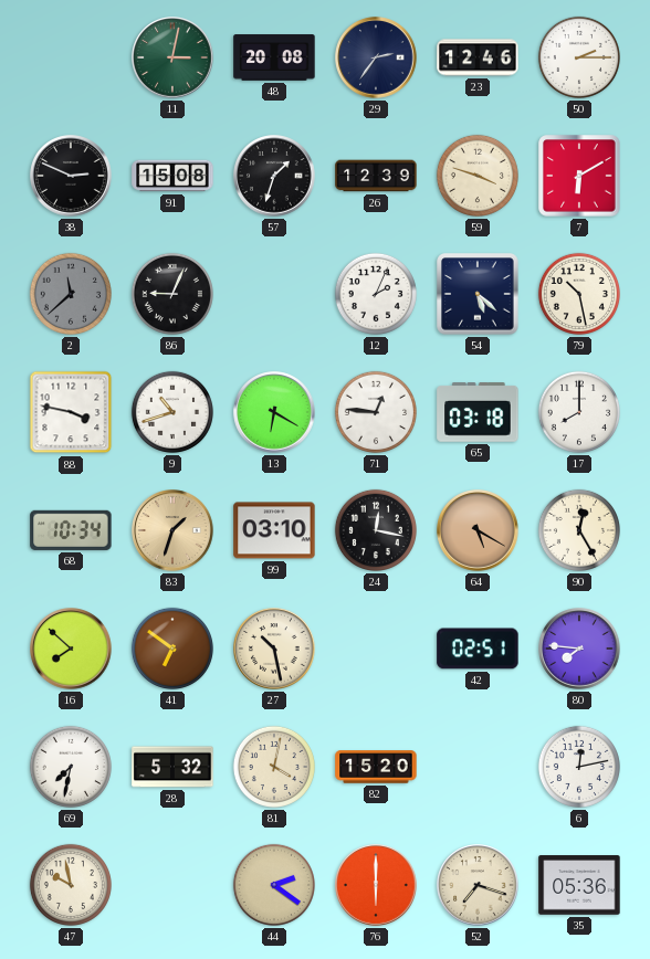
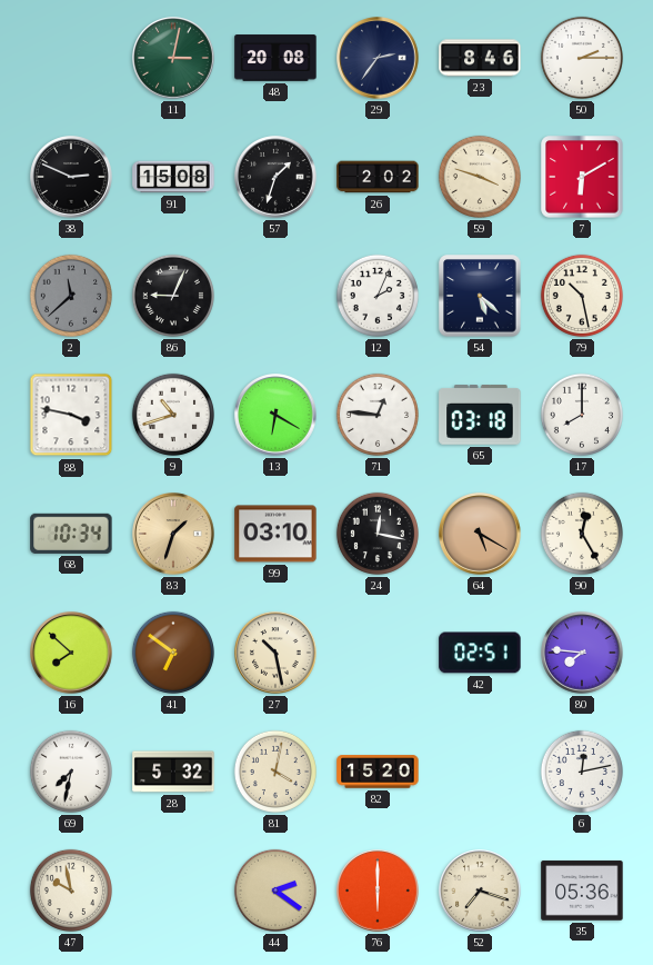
23: 12:46 -> 8:46
26: 12:39 -> 2:02
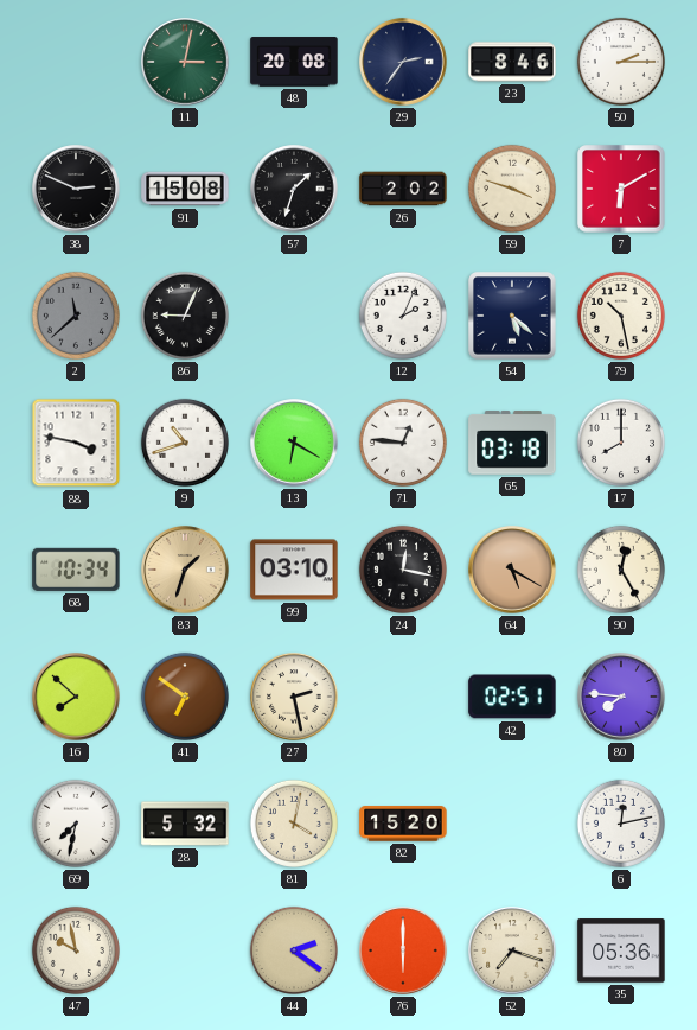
27: 10:28 -> 2:28
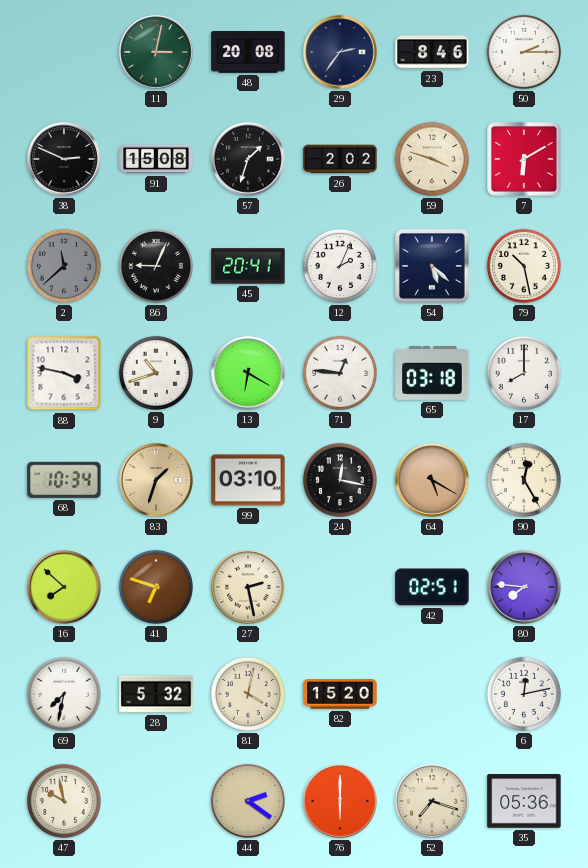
45: none -> 20:41
41: 6:51 -> 6:48
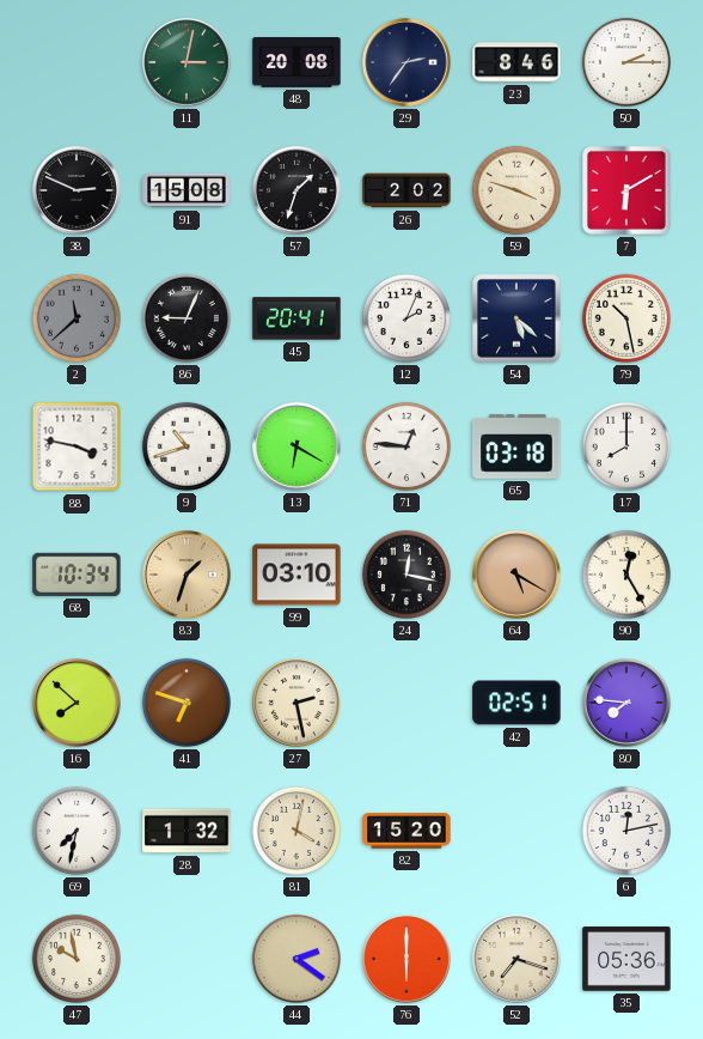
28: 5:32 -> 1:32
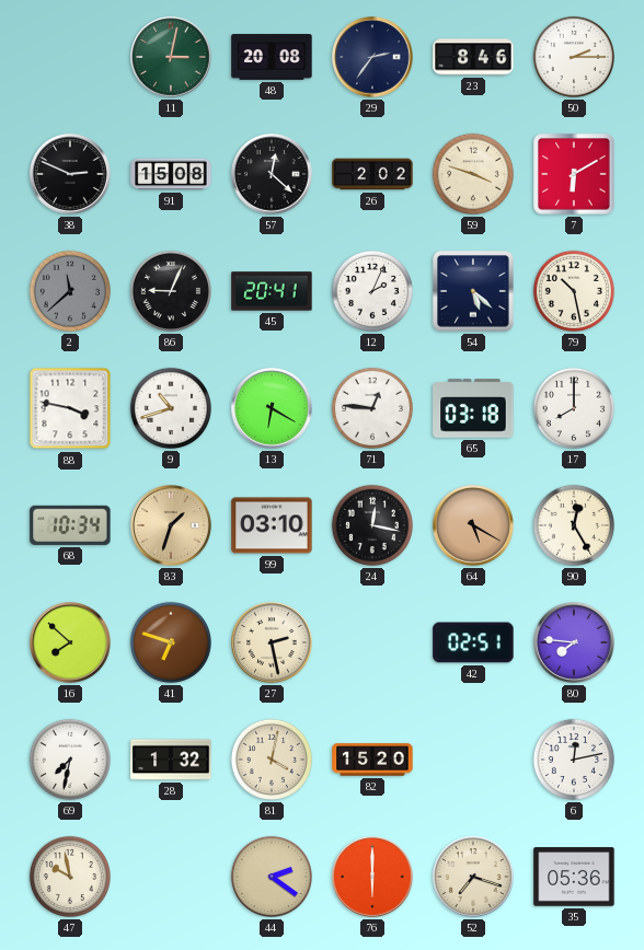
57: 1:33 -> 12:22
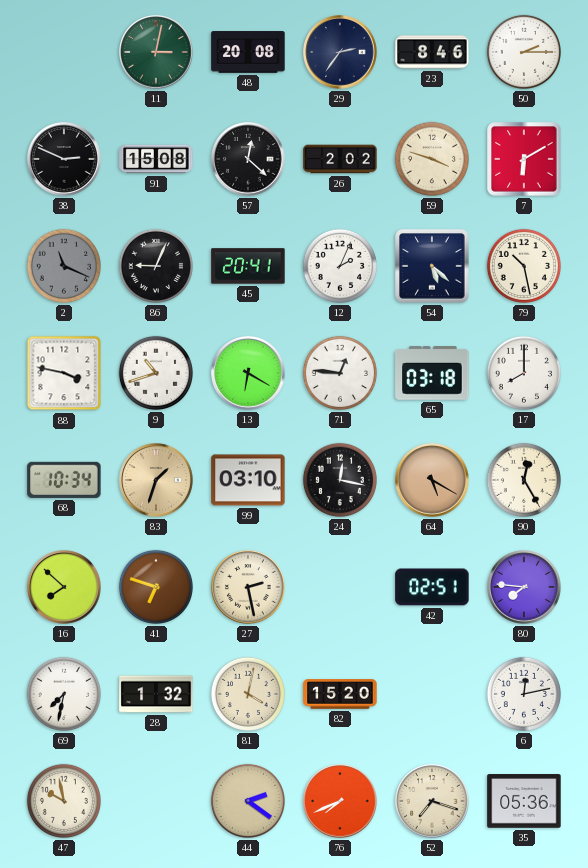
2: 11:38 -> 11:19
76: 6:00 -> 7:41
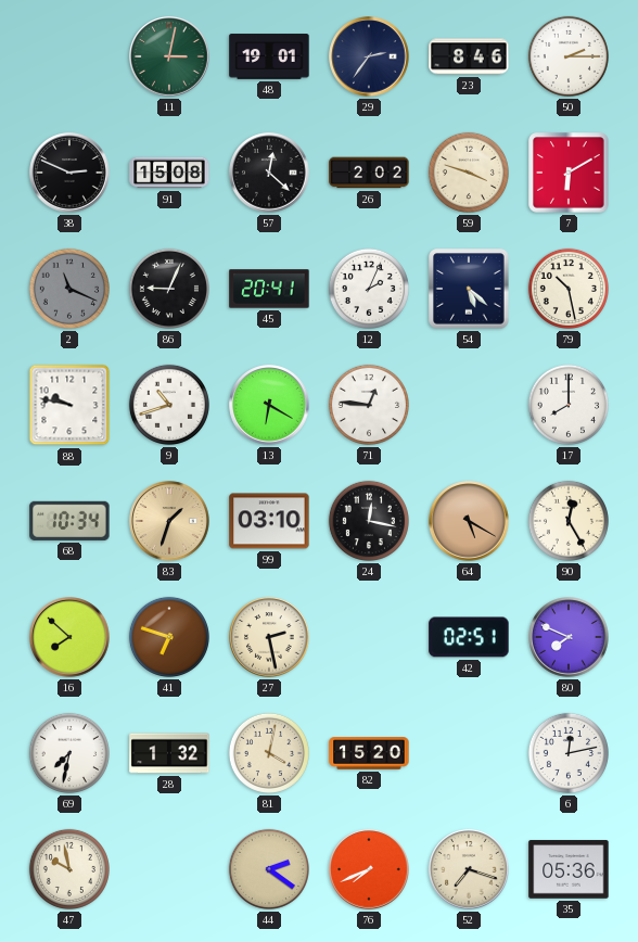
48: 20:08 -> 19:01
88: 3:47 -> 9:47
65: 03:18 -> none
80: 7:46 -> 7:49
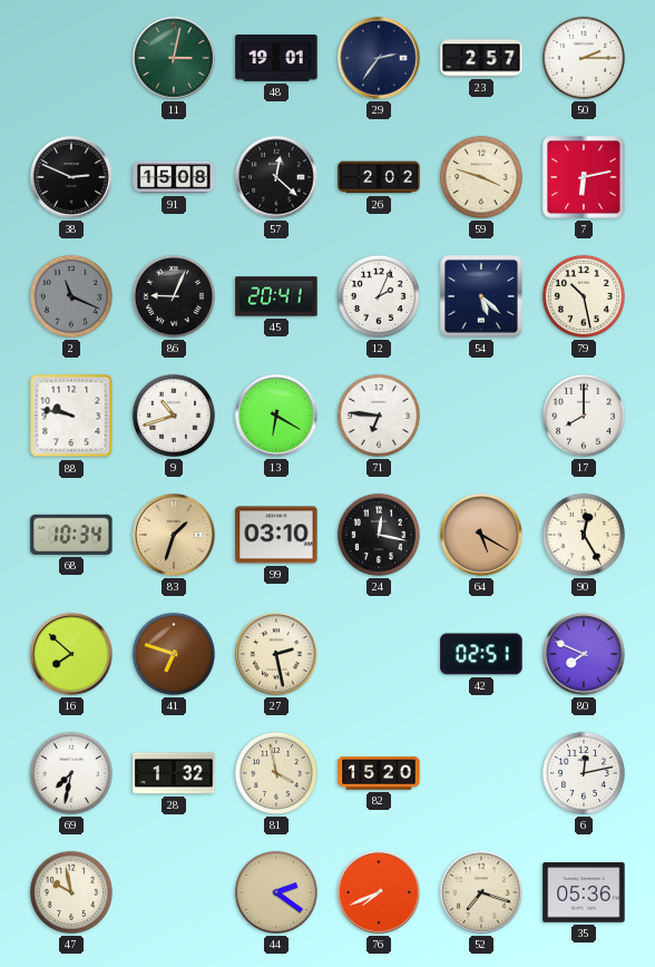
23: 8:46 -> 2:57
7: 6:10 -> 6:13
71: 12:46 -> 6:46
81: 4:02 -> 3:58
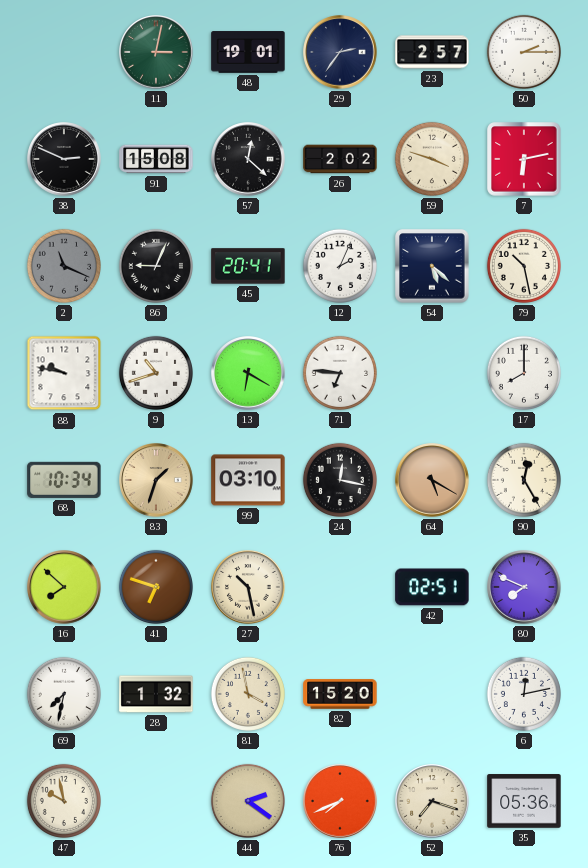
27: 2:28 -> 10:28
